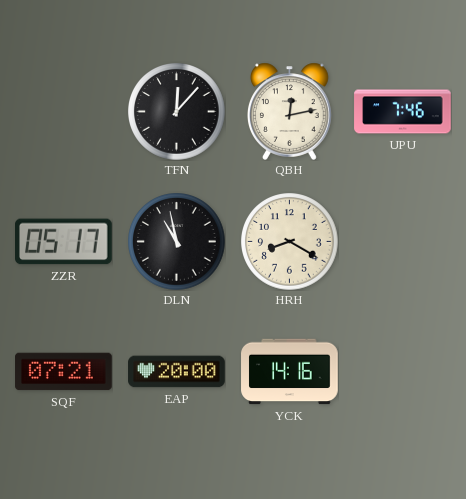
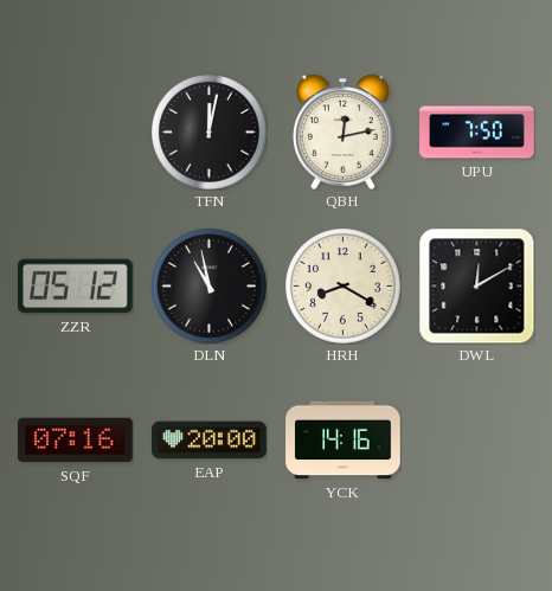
TFN: 12:07 -> 12:02
UPU: 7:46 -> 7:50
ZZR: 05:17 -> 05:12
DWL: none -> 12:10
SQF: 07:21 -> 07:16
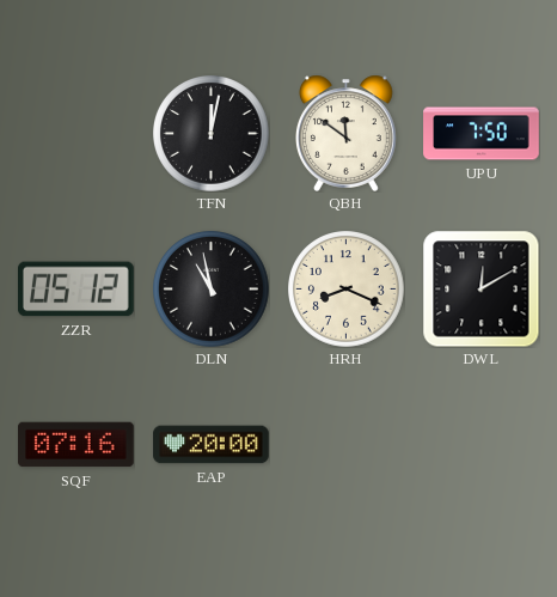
QBH: 12:13 -> 11:51
HRH: 8:20 -> 8:19
YCK: 14:16 -> none
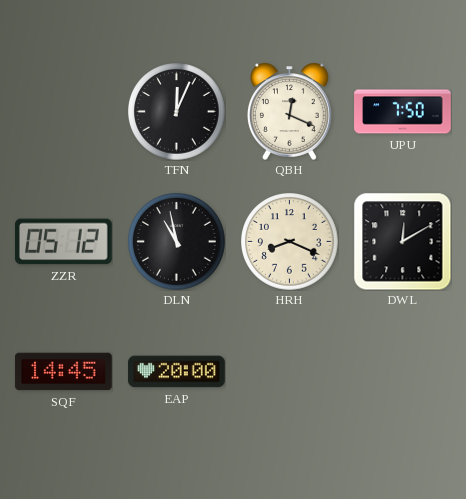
TFN: 12:02 -> 12:04
QBH: 11:51 -> 12:19
SQF: 07:16 -> 14:45
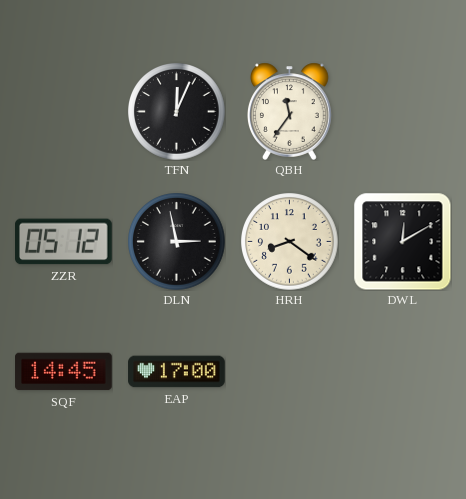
QBH: 12:19 -> 11:36
UPU: 7:50 -> none
DLN: 10:58 -> 2:58
HRH: 8:19 -> 8:21
EAP: 20:00 -> 17:00
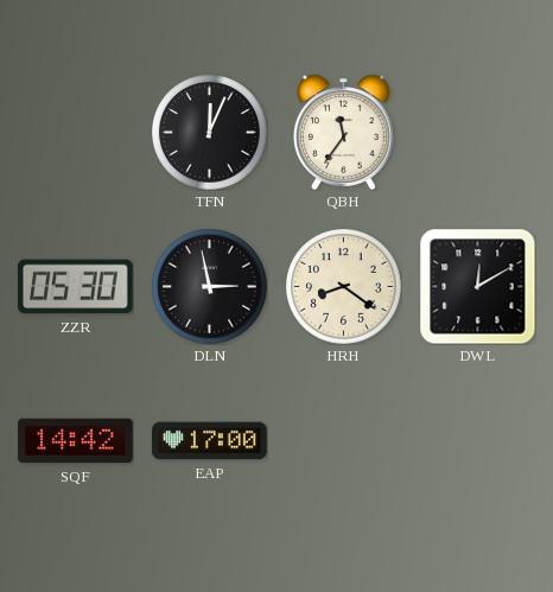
ZZR: 05:12 -> 05:30
SQF: 14:45 -> 14:42
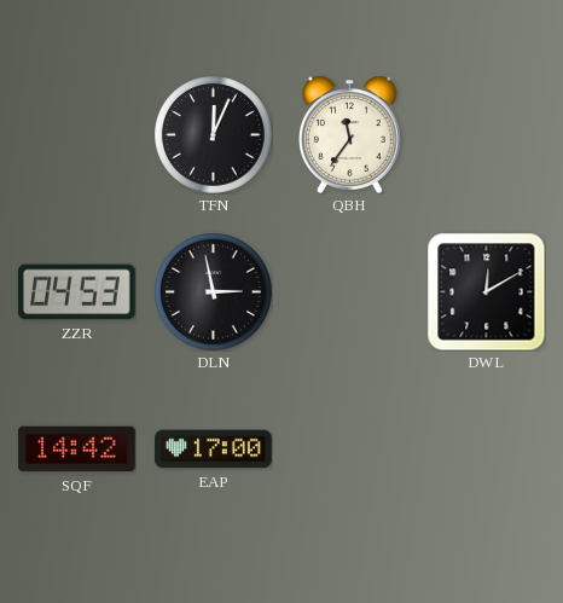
ZZR: 05:30 -> 04:53
HRH: 8:21 -> none
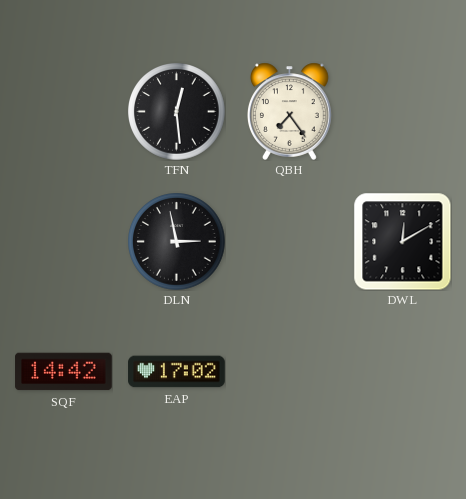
TFN: 12:04 -> 12:29
QBH: 11:36 -> 7:24
ZZR: 04:53 -> none
EAP: 17:00 -> 17:02
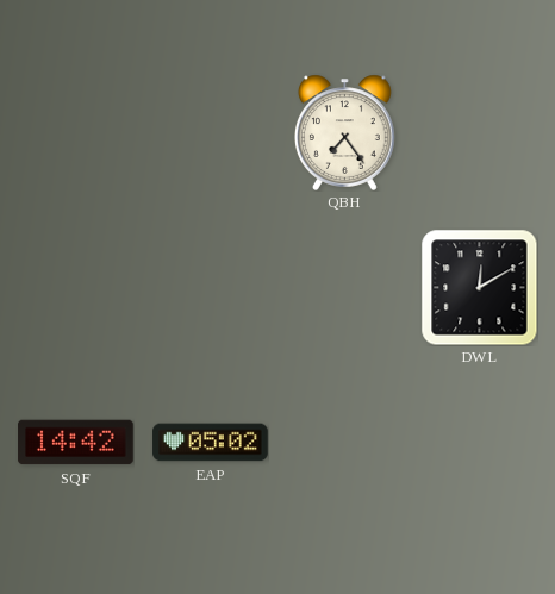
TFN: 12:29 -> none
DLN: 2:58 -> none
EAP: 17:02 -> 05:02
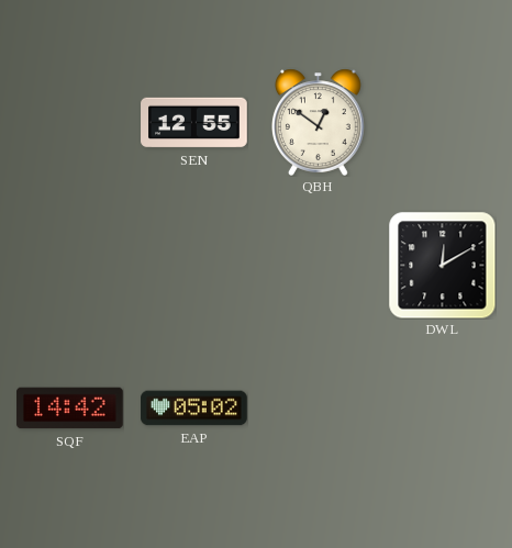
SEN: none -> 12:55
QBH: 7:24 -> 12:51
